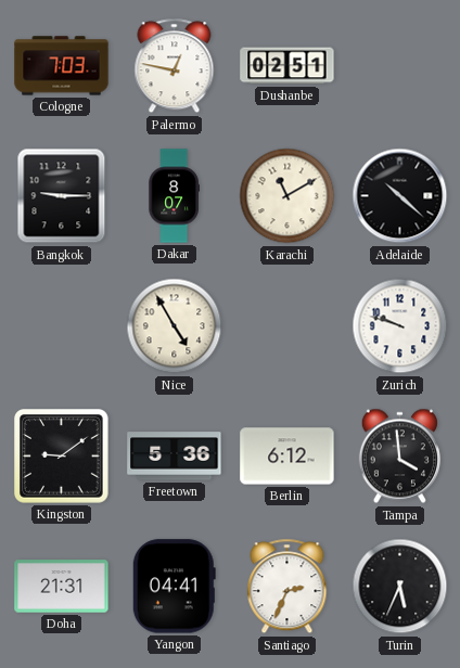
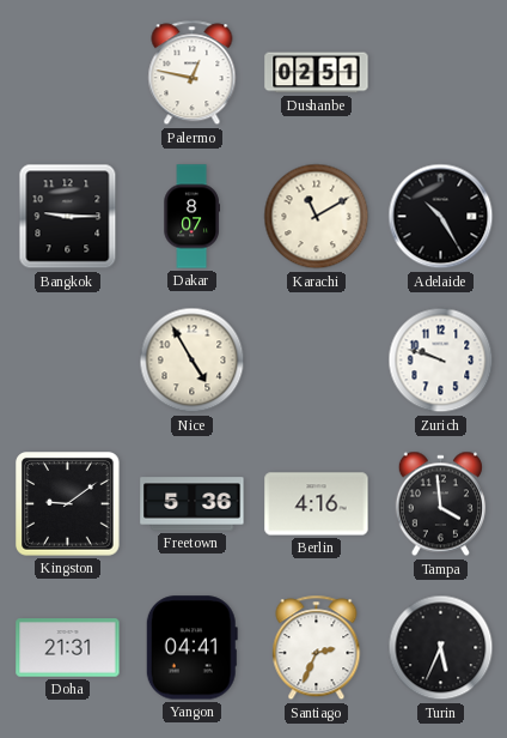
Cologne: 7:03 -> none
Adelaide: 10:22 -> 10:25
Berlin: 6:12 -> 4:16
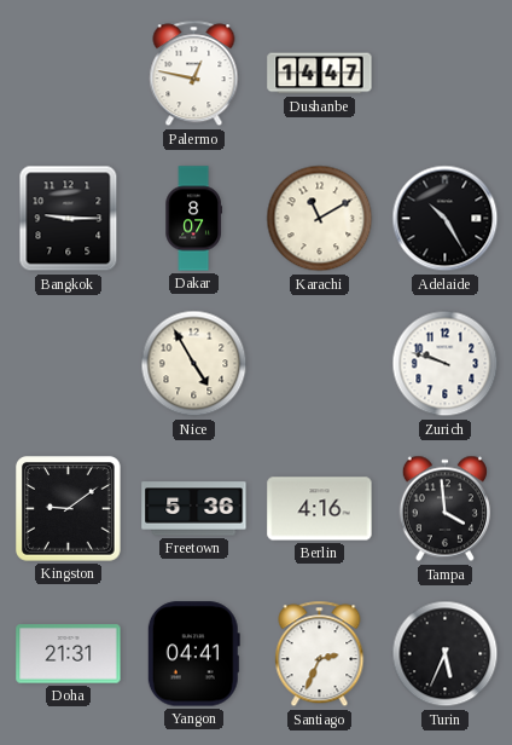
Dushanbe: 02:51 -> 14:47
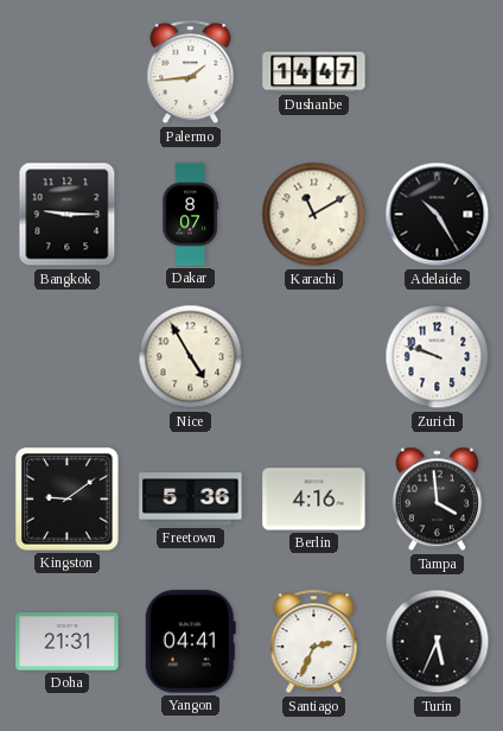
Palermo: 12:47 -> 1:44
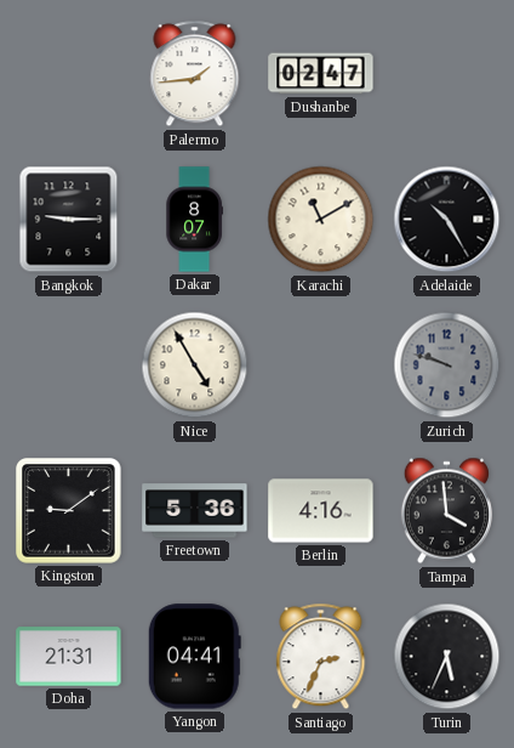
Dushanbe: 14:47 -> 02:47
Zurich dial: white -> grey
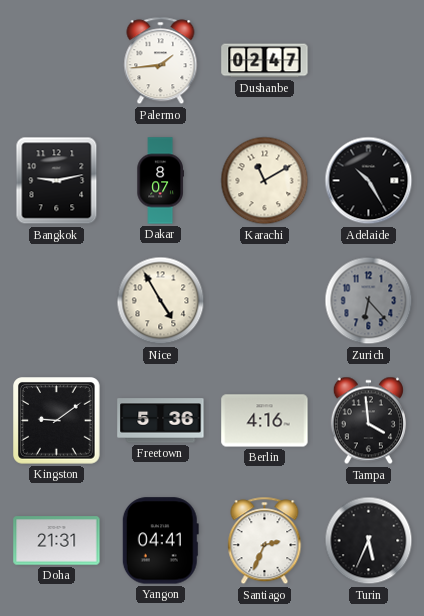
Bangkok: 9:15 -> 9:13
Zurich: 9:48 -> 6:23
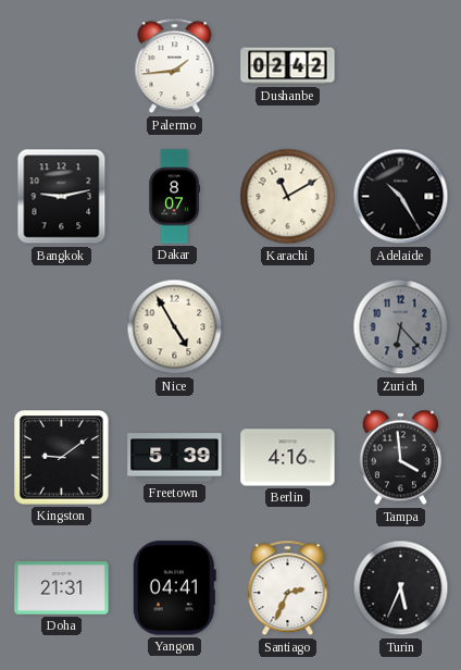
Dushanbe: 02:47 -> 02:42
Freetown: 5:36 -> 5:39
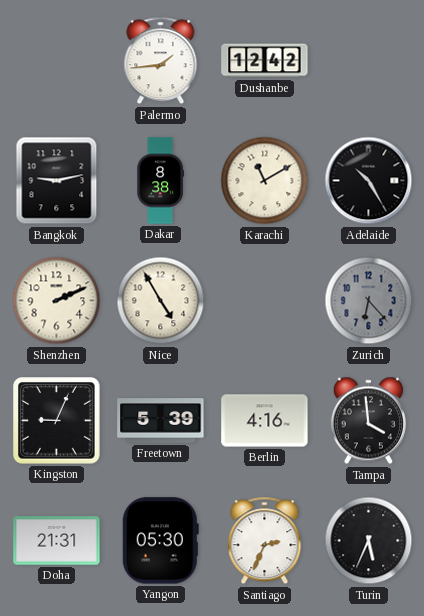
Dushanbe: 02:42 -> 12:42
Dakar: 8:07 -> 8:38
Shenzhen: none -> 2:11
Kingston: 9:09 -> 9:04
Yangon: 04:41 -> 05:30
